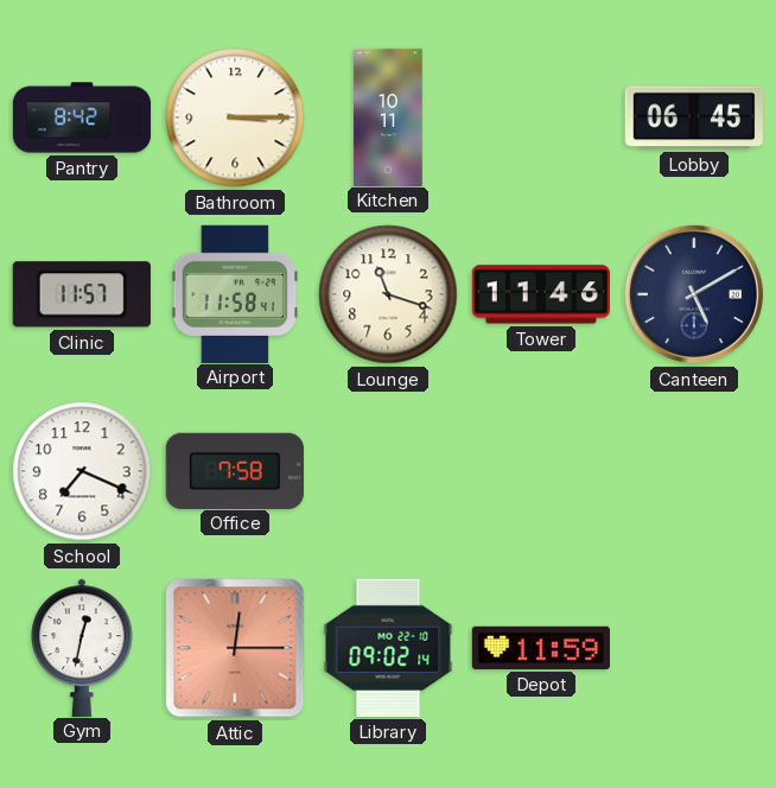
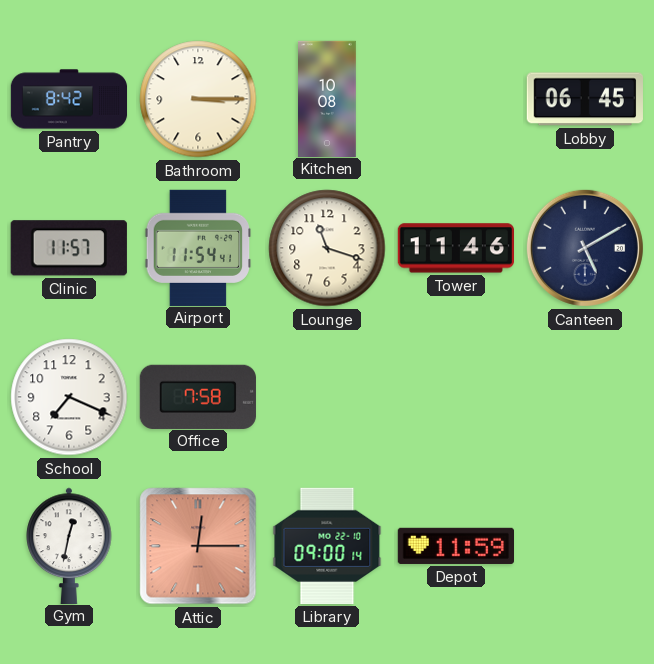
Kitchen: 10:11 -> 10:08
Airport: 11:58 -> 11:54
Library: 09:02 -> 09:00
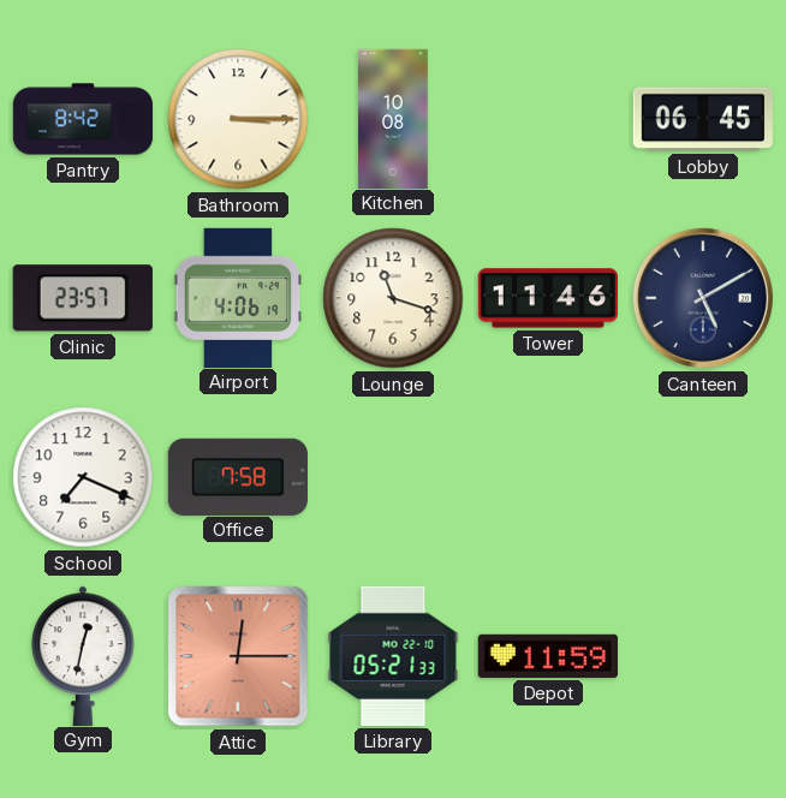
Clinic: 11:57 -> 23:57
Airport: 11:54 -> 4:06
Library: 09:00 -> 05:21
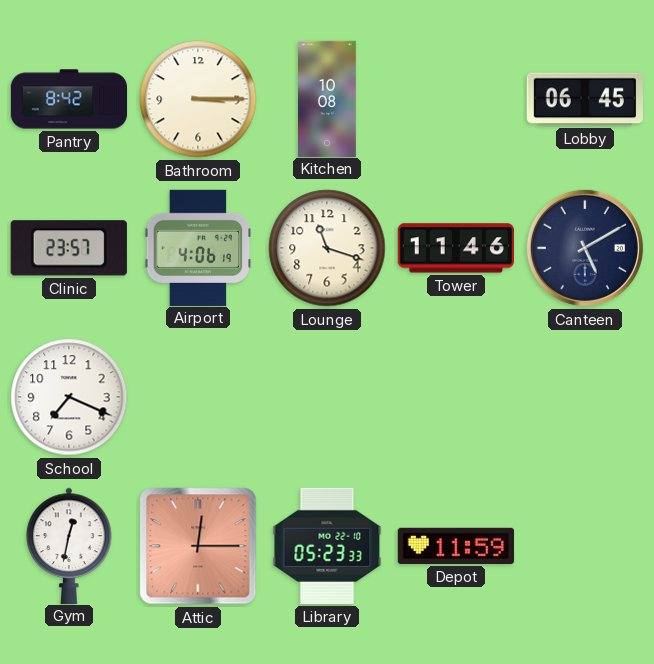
Office: 7:58 -> none
Library: 05:21 -> 05:23
